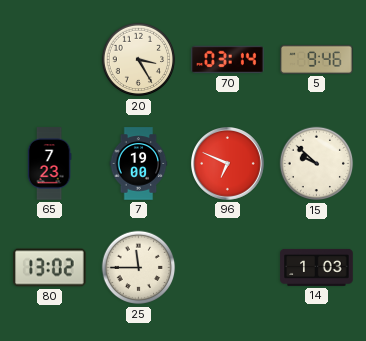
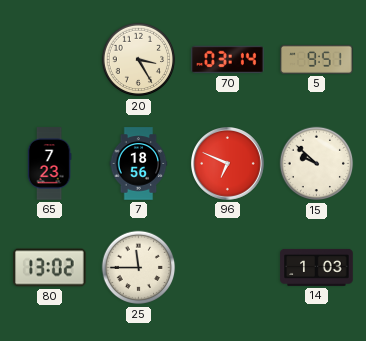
5: 9:46 -> 9:51
7: 19:00 -> 18:56
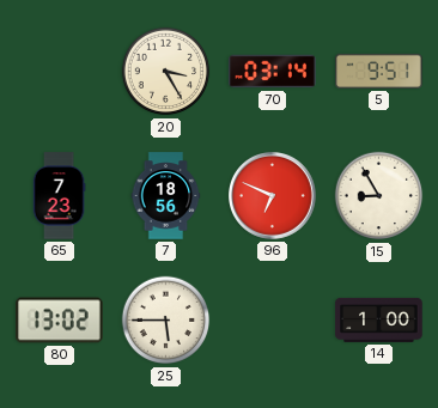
15: 9:52 -> 8:55
25: 11:45 -> 5:45
14: 1:03 -> 1:00
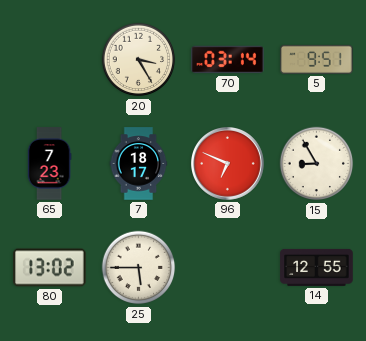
7: 18:56 -> 18:17
14: 1:00 -> 12:55
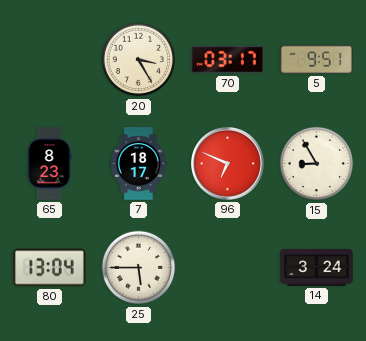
70: 03:14 -> 03:17
65: 7:23 -> 8:23
80: 13:02 -> 13:04
14: 12:55 -> 3:24
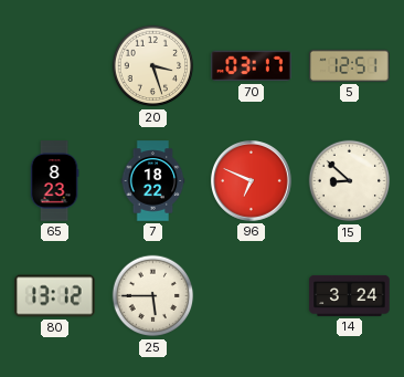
20: 3:25 -> 3:27
5: 9:51 -> 12:51
7: 18:17 -> 18:22
15: 8:55 -> 8:52
80: 13:04 -> 13:12
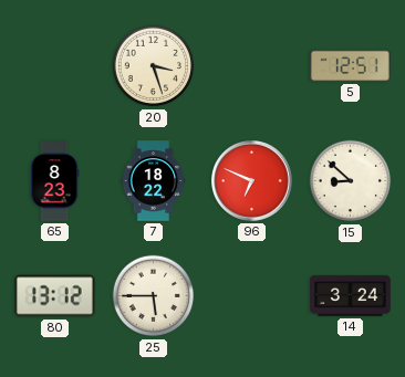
70: 03:17 -> none
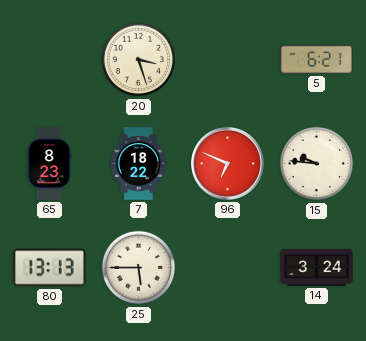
5: 12:51 -> 6:21
15: 8:52 -> 9:46
80: 13:12 -> 13:13
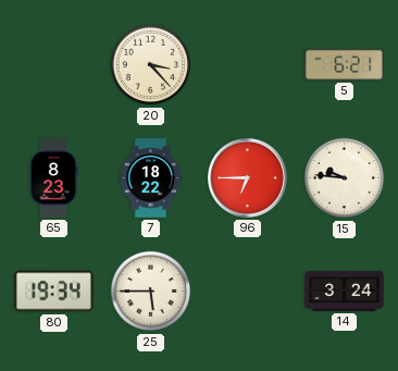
20: 3:27 -> 3:23
96: 6:49 -> 6:45
80: 13:13 -> 19:34
